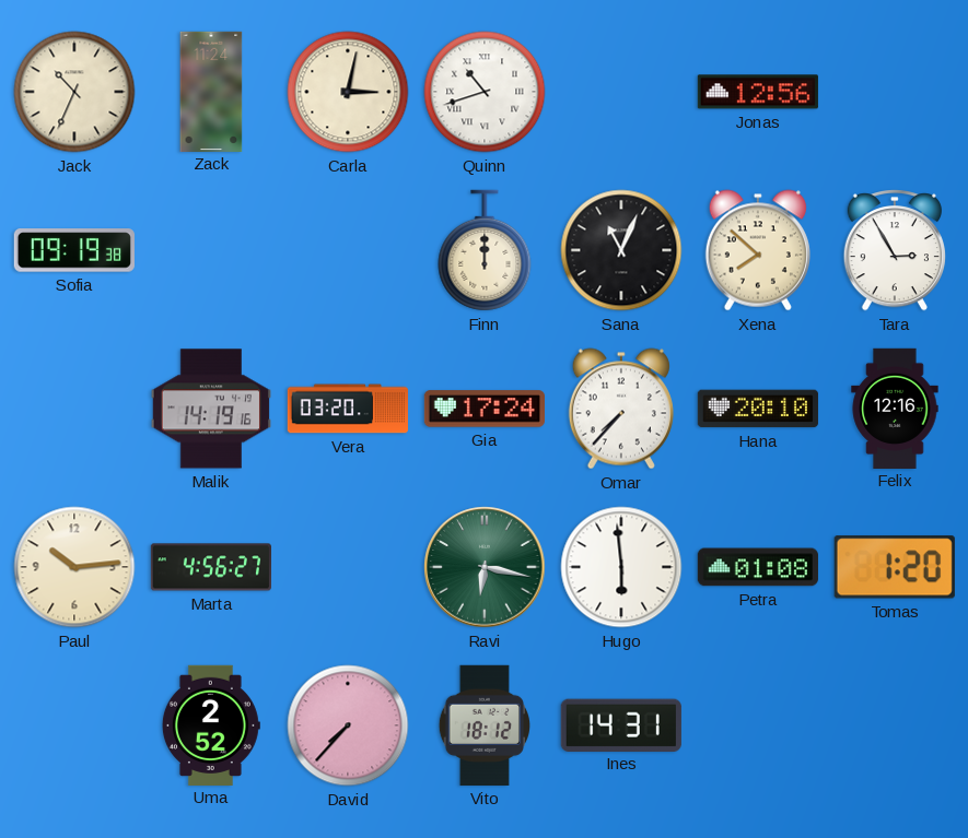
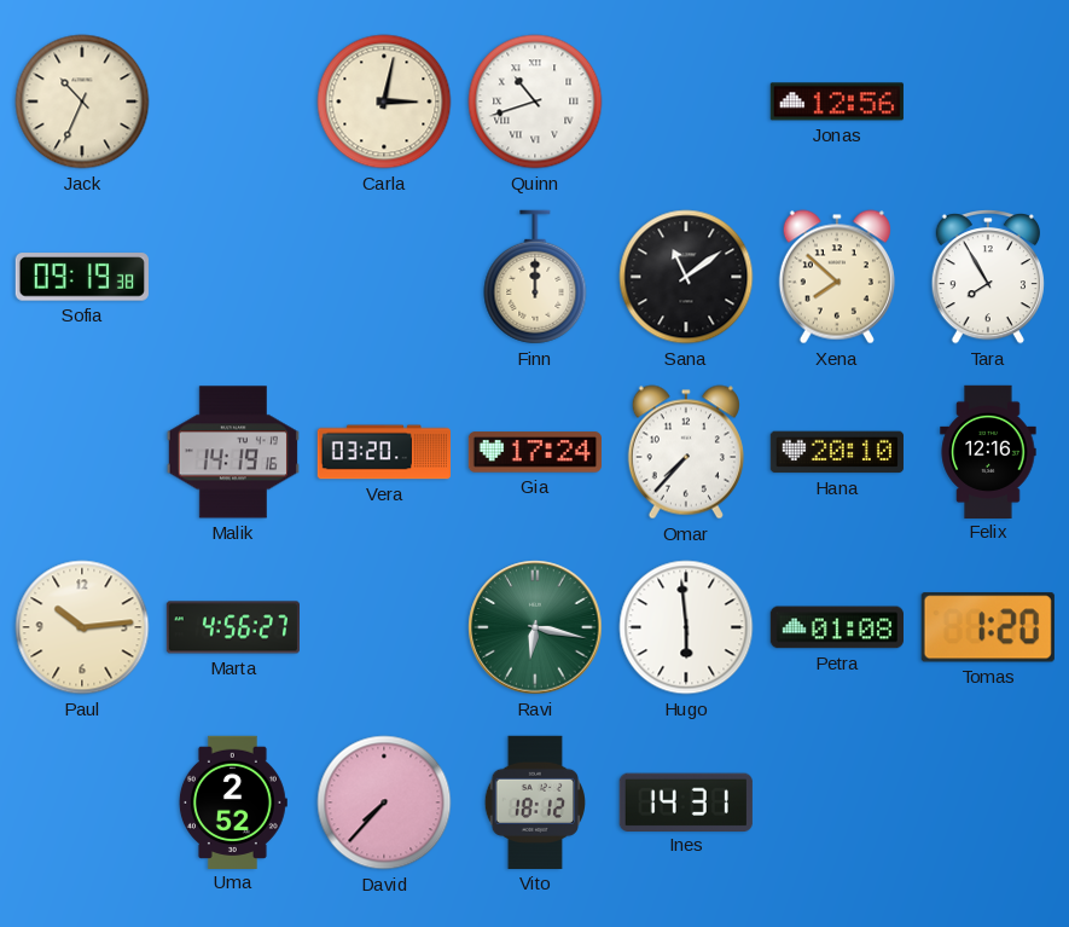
Zack: 11:24 -> none
Sana: 11:04 -> 11:09
Tara: 2:55 -> 7:55
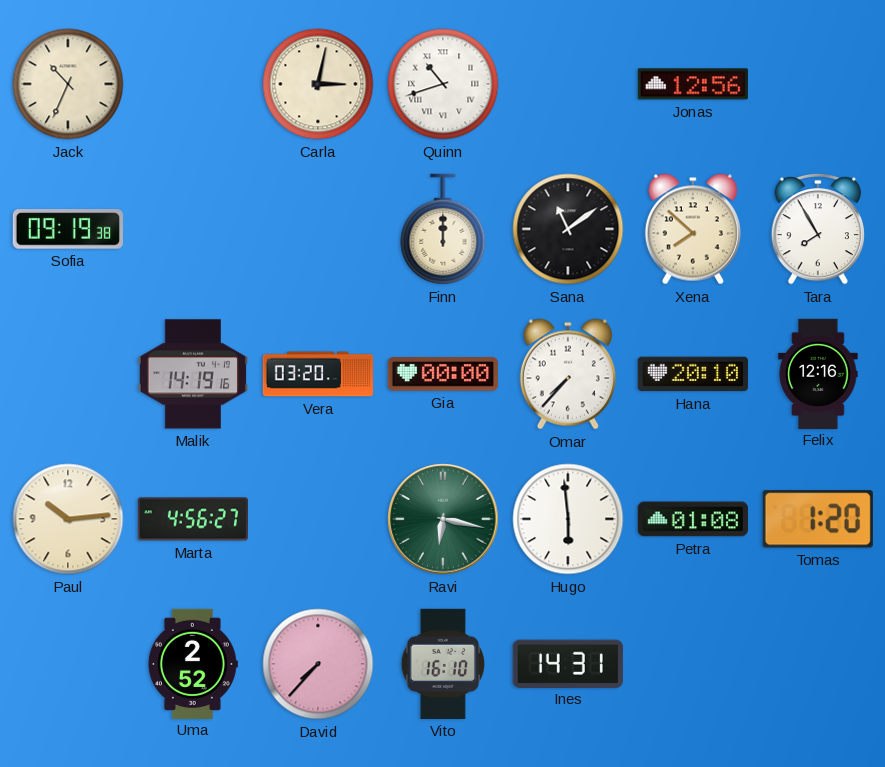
Gia: 17:24 -> 00:00
Vito: 18:12 -> 16:10
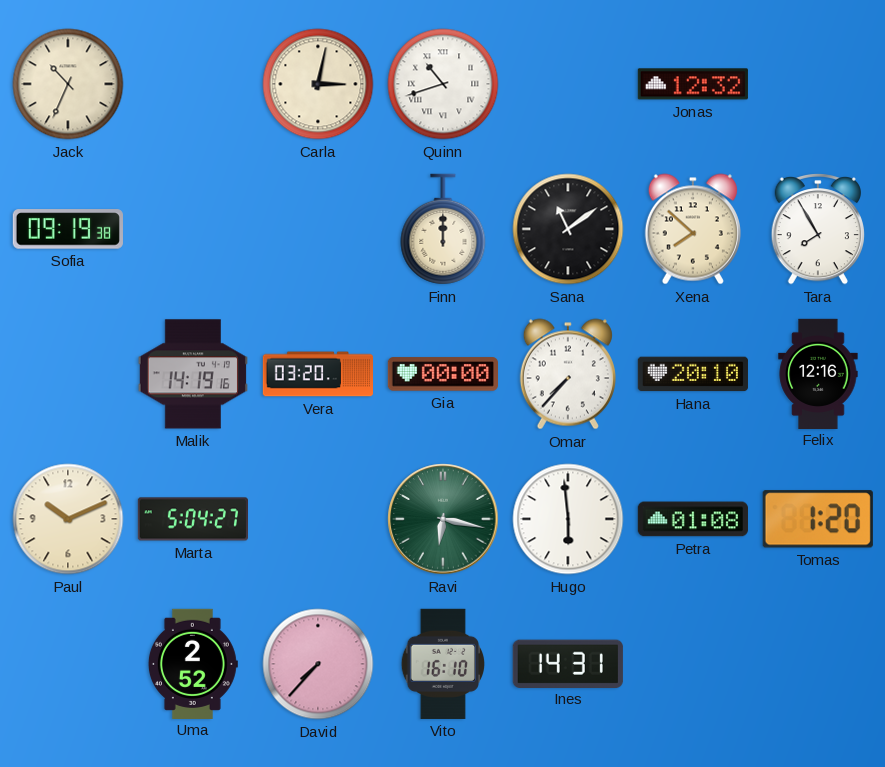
Jonas: 12:56 -> 12:32
Paul: 10:14 -> 10:11
Marta: 4:56 -> 5:04
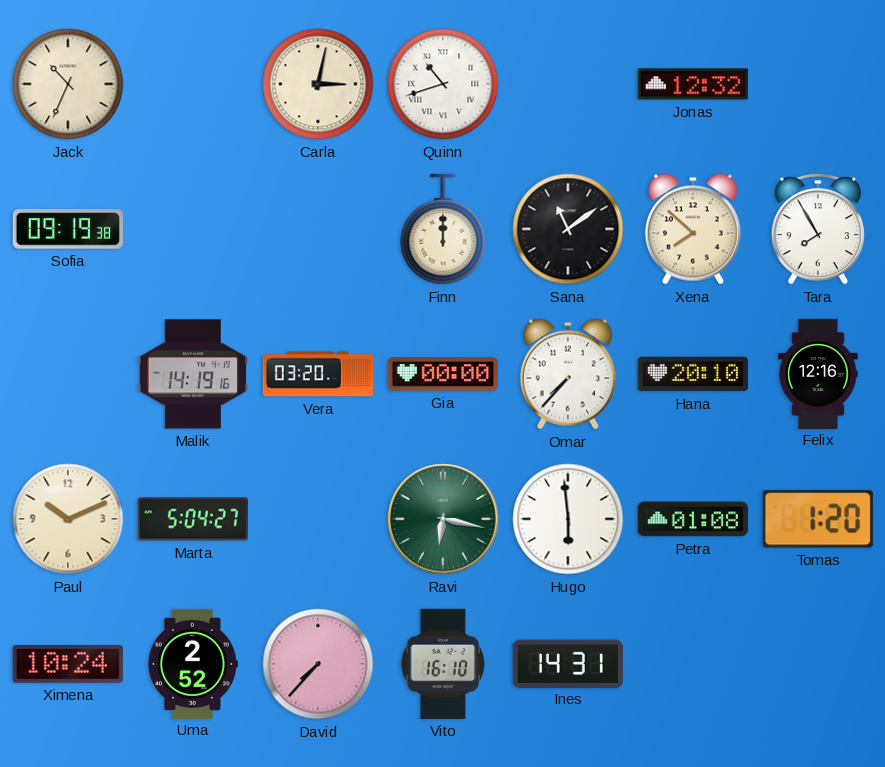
Ximena: none -> 10:24
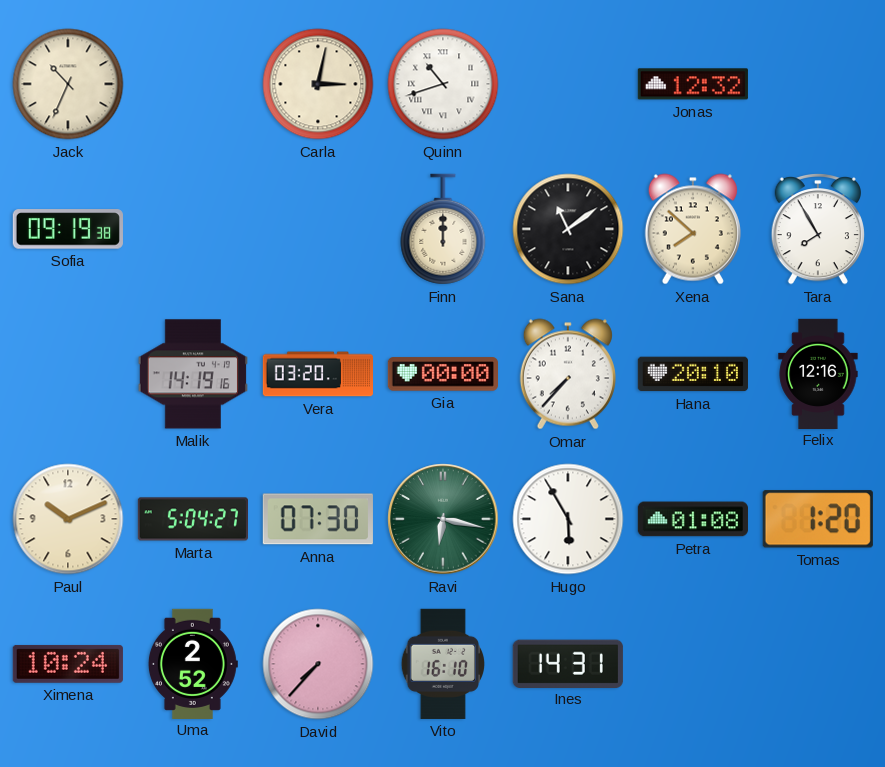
Anna: none -> 07:30
Hugo: 5:59 -> 5:55
